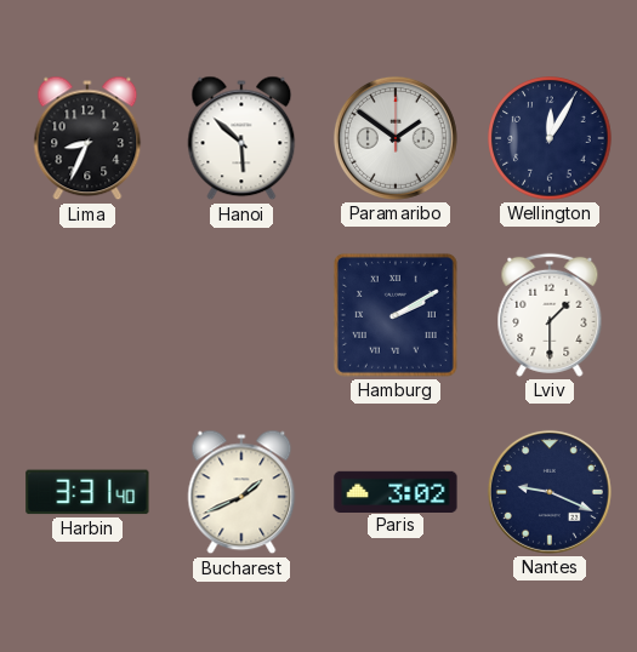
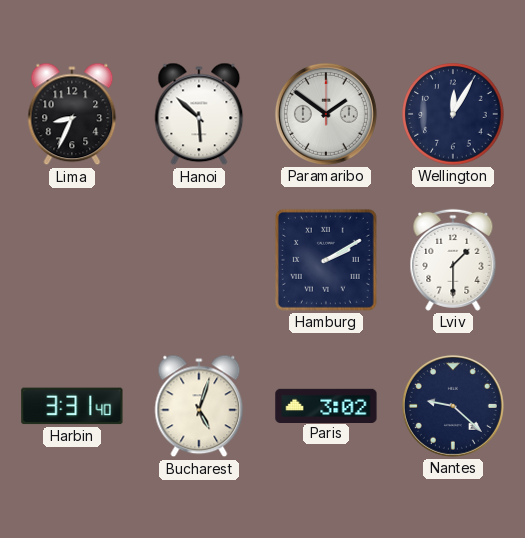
Bucharest: 1:41 -> 5:03
Nantes: 9:19 -> 9:22
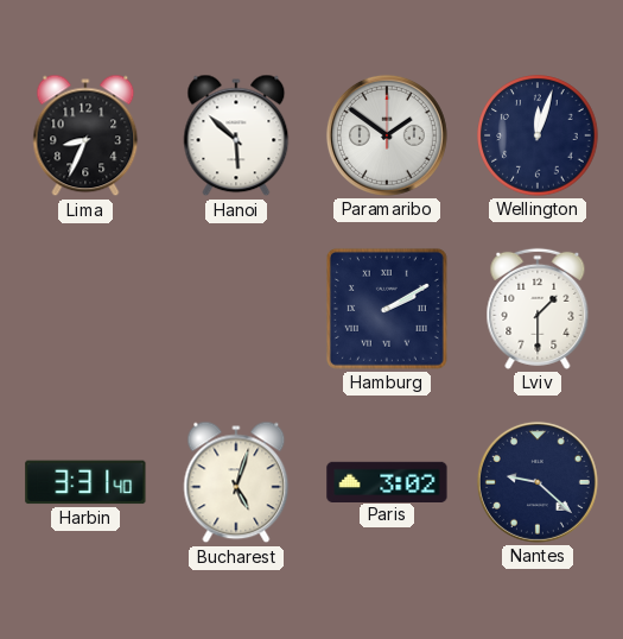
Wellington: 12:05 -> 12:03
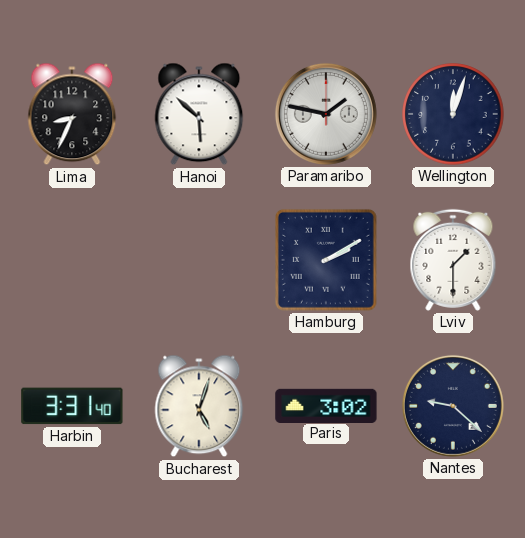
Paramaribo: 1:51 -> 1:47
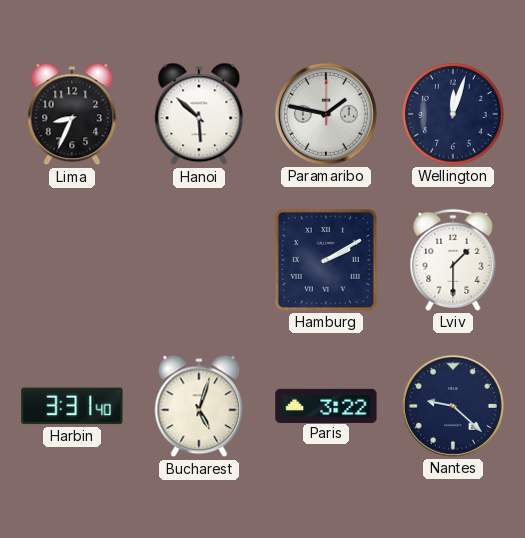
Paris: 3:02 -> 3:22
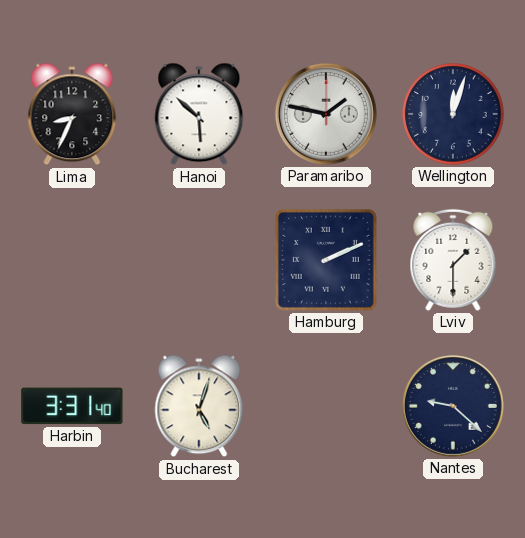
Hamburg: 2:10 -> 2:11
Paris: 3:22 -> none
